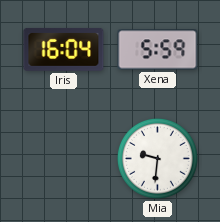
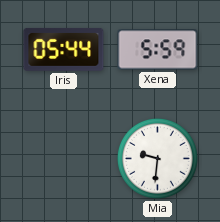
Iris: 16:04 -> 05:44
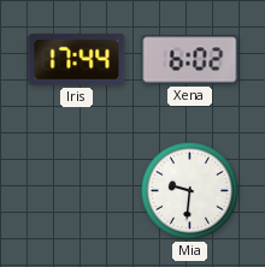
Iris: 05:44 -> 17:44
Xena: 5:59 -> 6:02
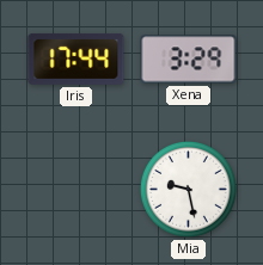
Xena: 6:02 -> 3:29
Mia: 9:31 -> 9:28
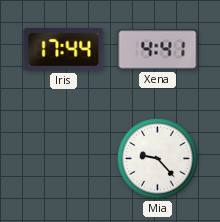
Xena: 3:29 -> 4:41
Mia: 9:28 -> 9:23
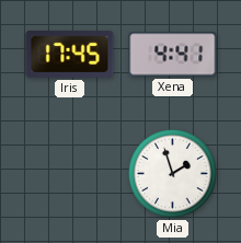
Iris: 17:44 -> 17:45
Mia: 9:23 -> 1:57
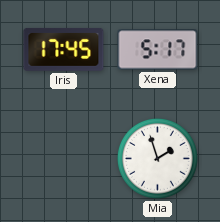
Xena: 4:41 -> 5:17
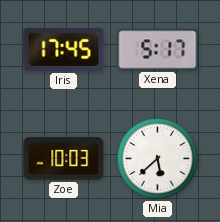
Zoe: none -> 10:03
Mia: 1:57 -> 5:38
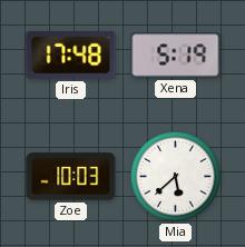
Iris: 17:45 -> 17:48
Xena: 5:17 -> 5:19
